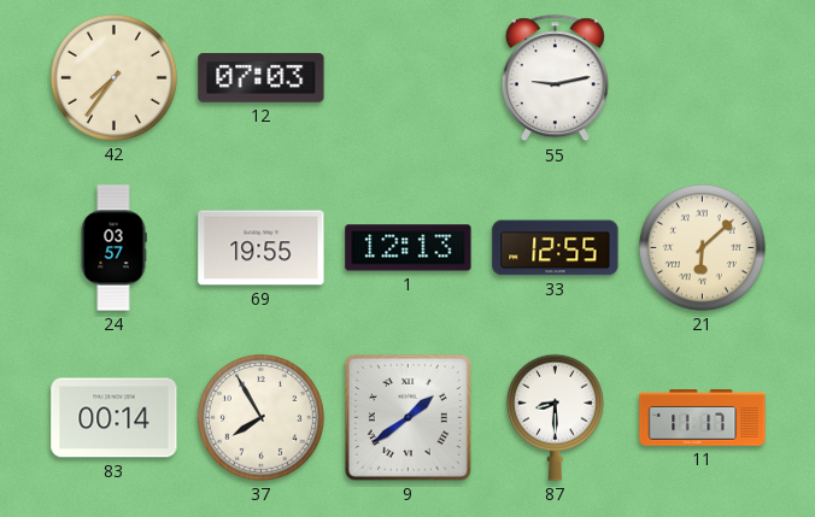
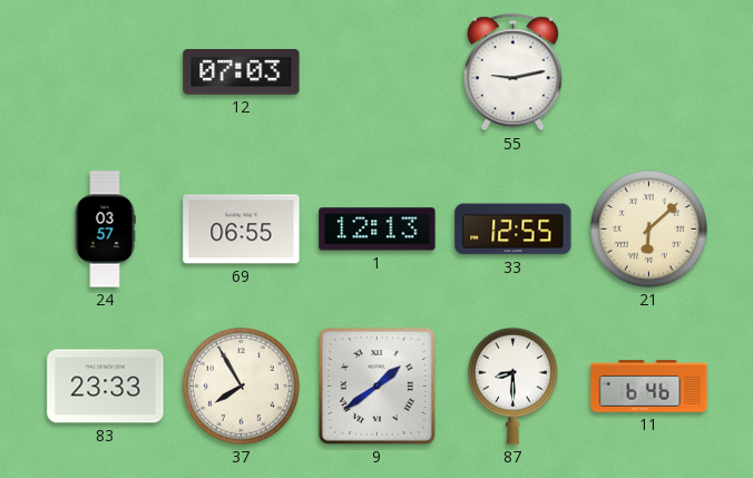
42: 7:36 -> none
69: 19:55 -> 06:55
83: 00:14 -> 23:33
11: 11:17 -> 6:46
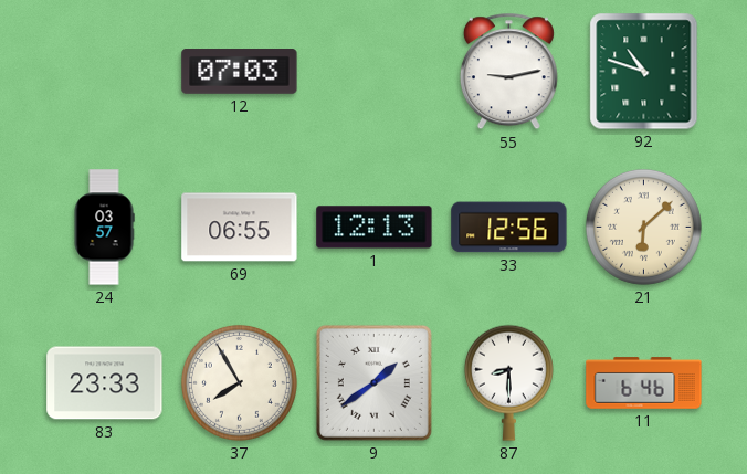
92: none -> 10:48
33: 12:55 -> 12:56
